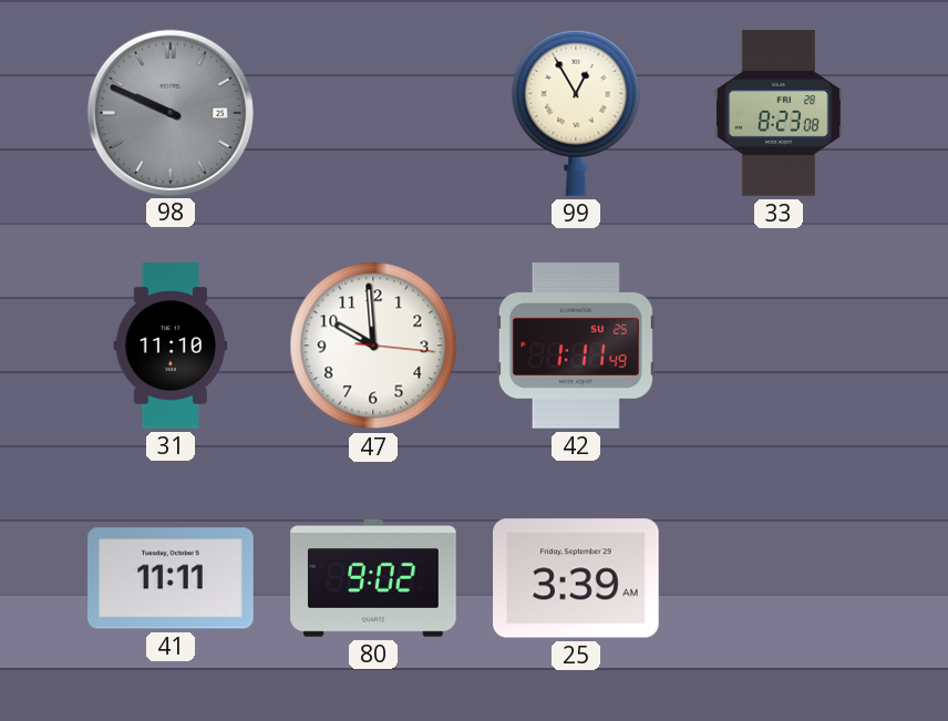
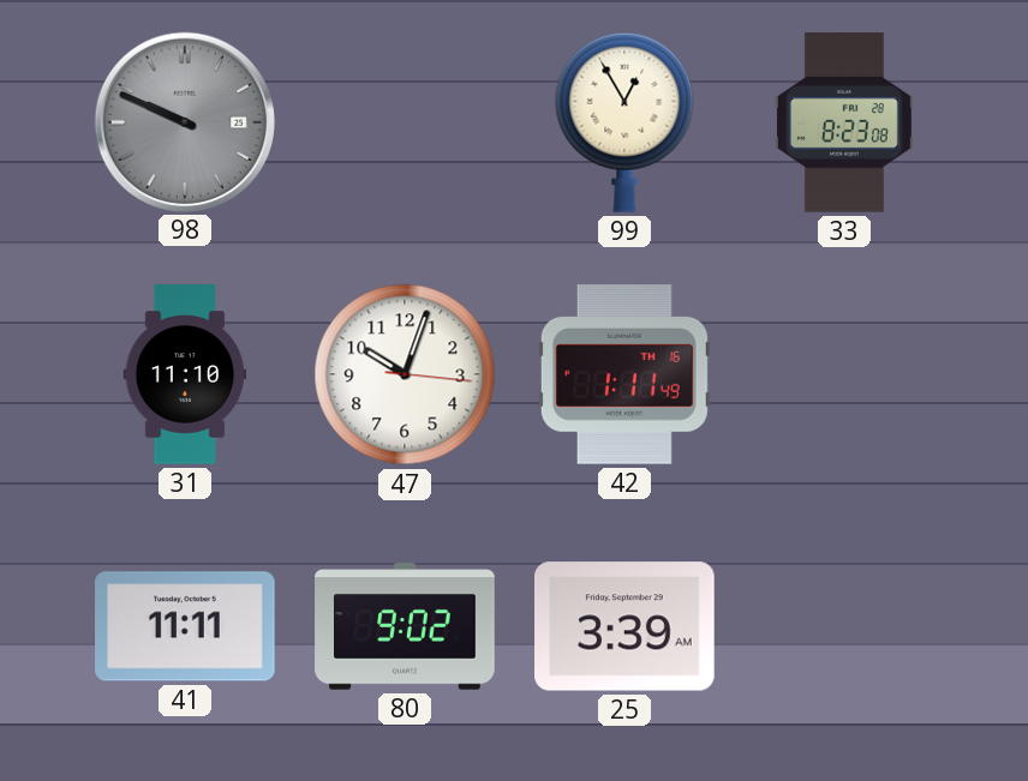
47: 9:59 -> 10:03
42 date: SU 25 -> TH 16
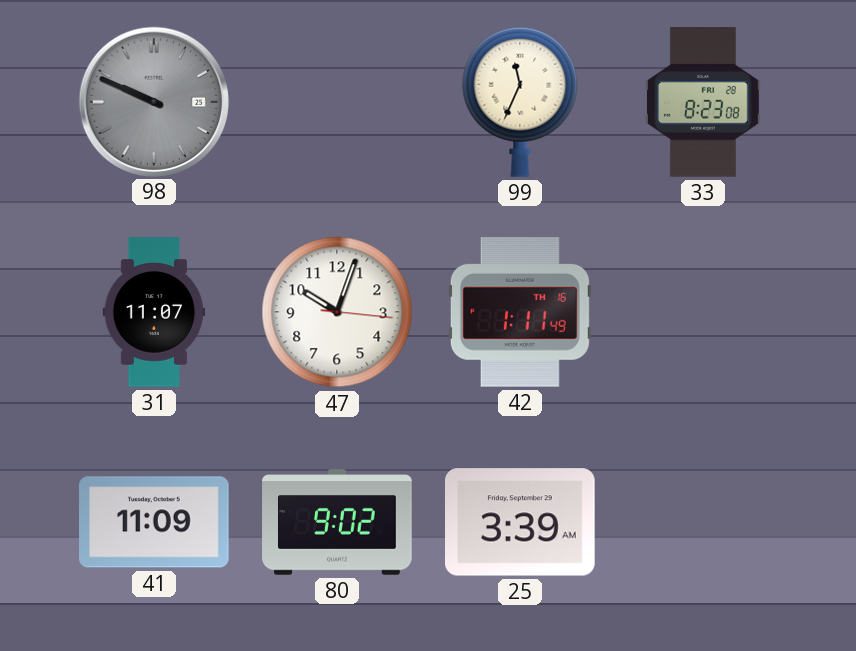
99: 12:55 -> 11:34
31: 11:10 -> 11:07
41: 11:11 -> 11:09
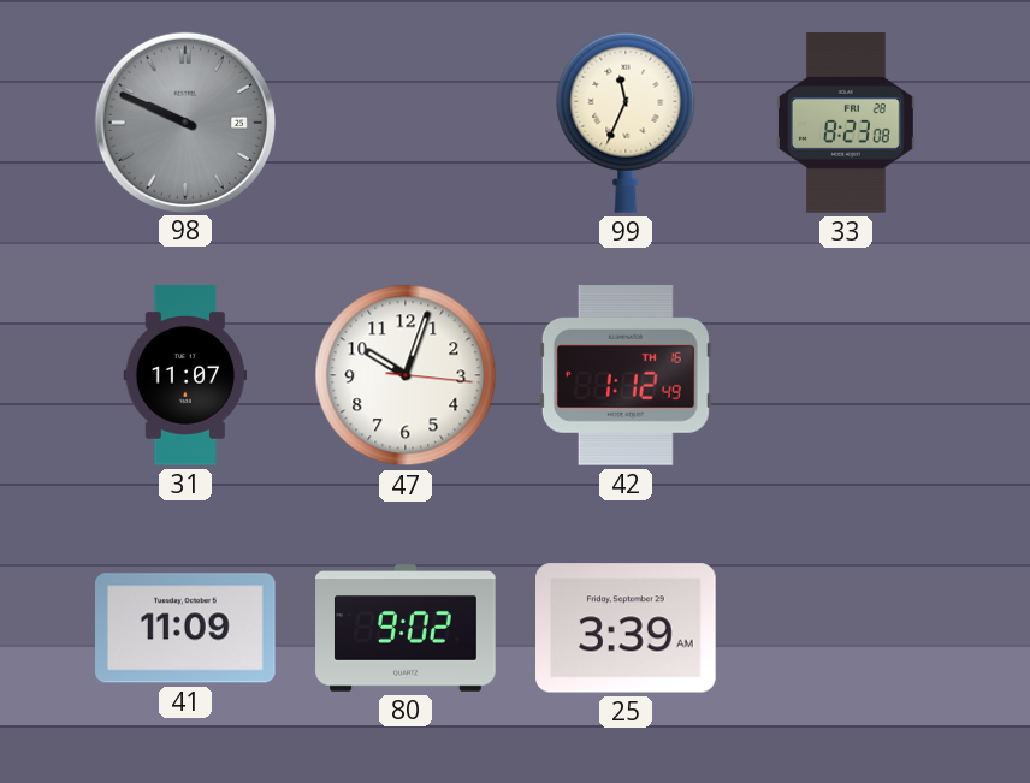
42: 1:11 -> 1:12
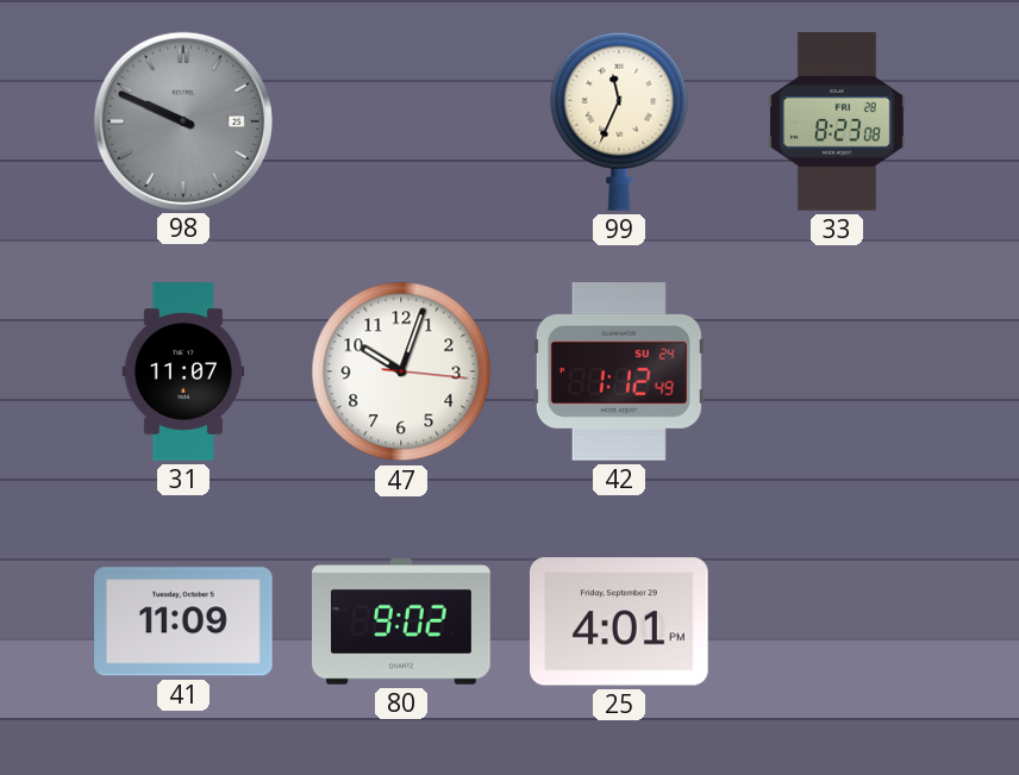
42 date: TH 16 -> SU 24
25: 3:39 -> 4:01
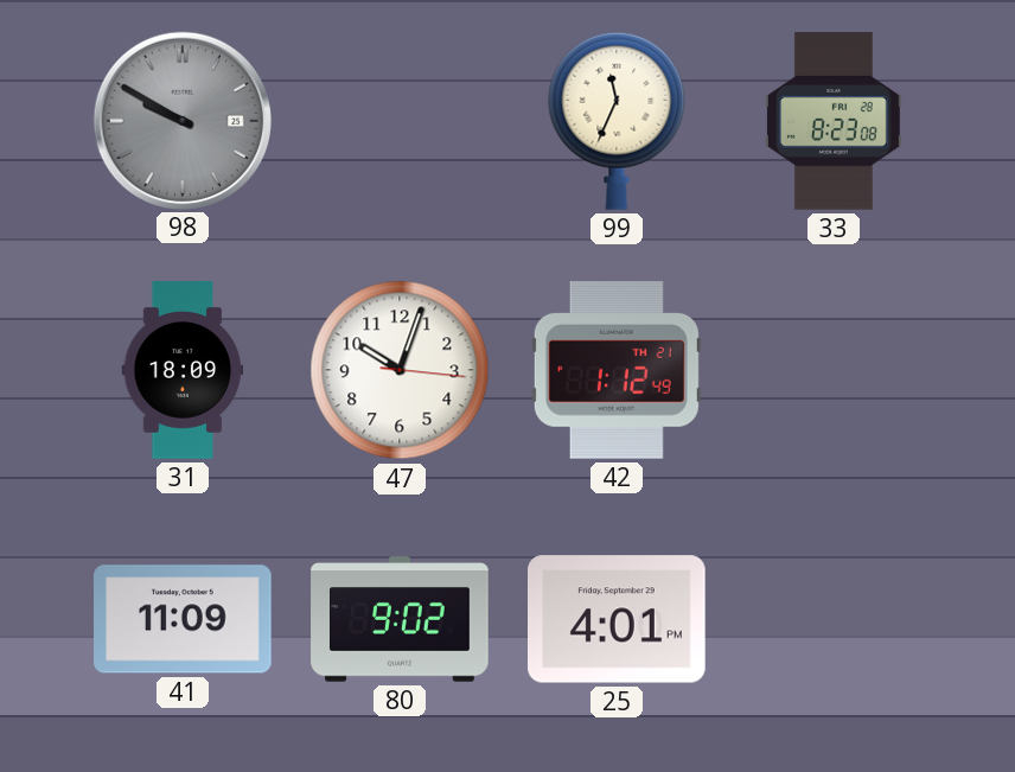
98: 9:49 -> 9:50
31: 11:07 -> 18:09
42 date: SU 24 -> TH 21
